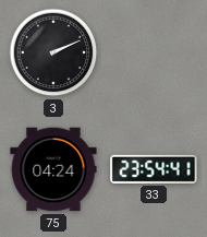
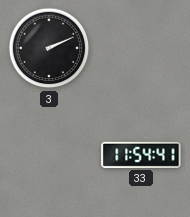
75: 04:24 -> none
33: 23:54 -> 11:54
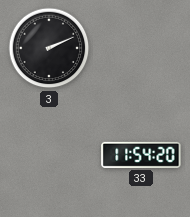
33: 11:54:41 -> 11:54:20
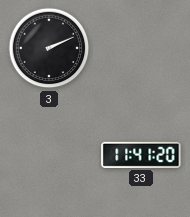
33: 11:54 -> 11:41
